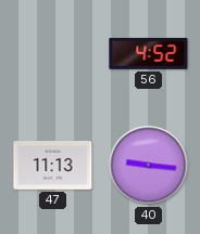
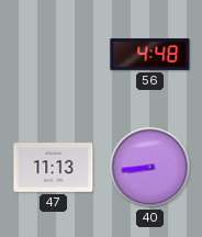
56: 4:52 -> 4:48
40: 9:16 -> 8:44
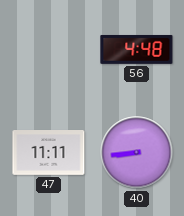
47: 11:13 -> 11:11
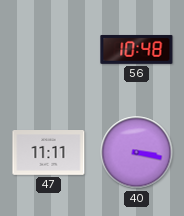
56: 4:48 -> 10:48
40: 8:44 -> 3:17
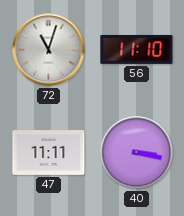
72: none -> 11:03
56: 10:48 -> 11:10
